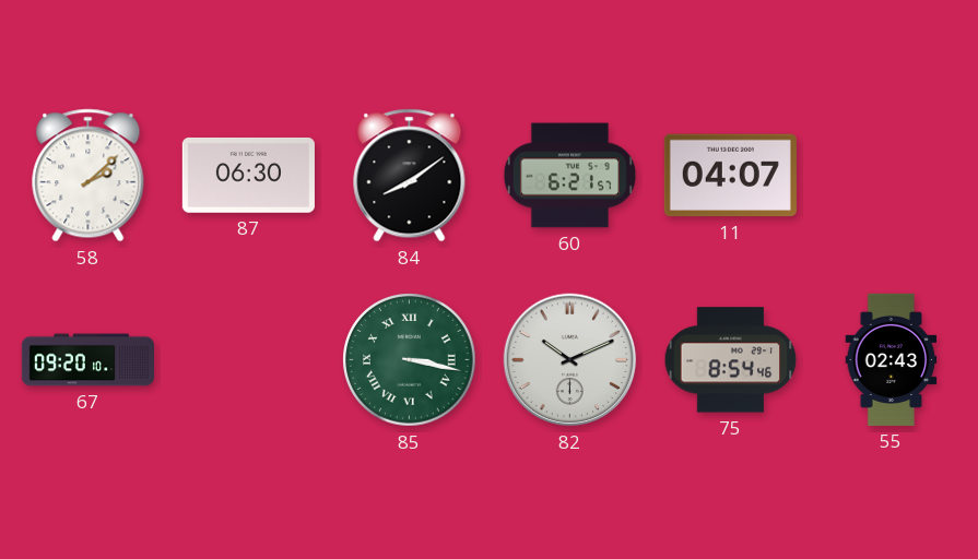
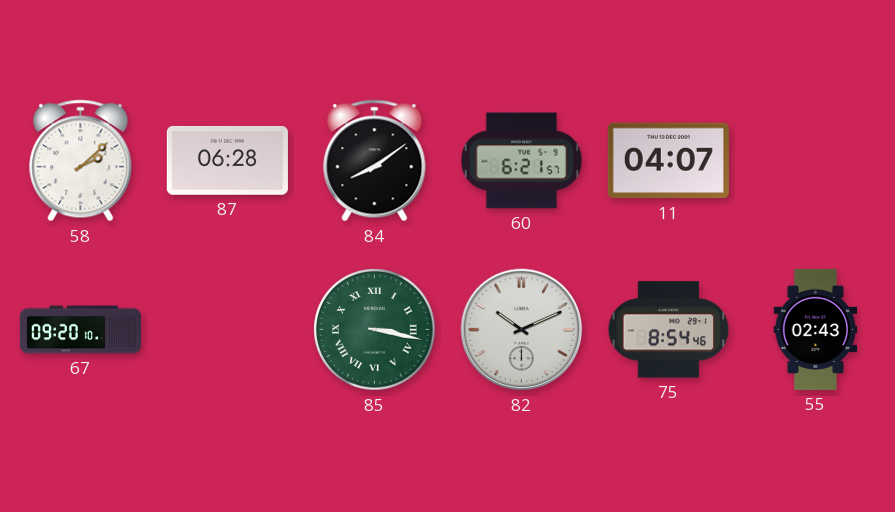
87: 06:30 -> 06:28
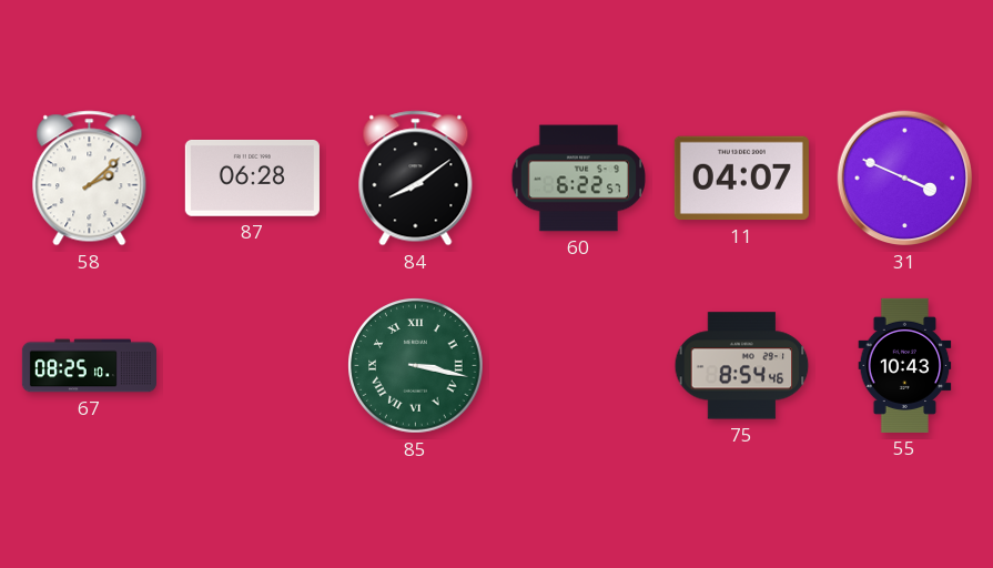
60: 6:21 -> 6:22
31: none -> 3:49
67: 09:20 -> 08:25
82: 10:11 -> none
55: 02:43 -> 10:43
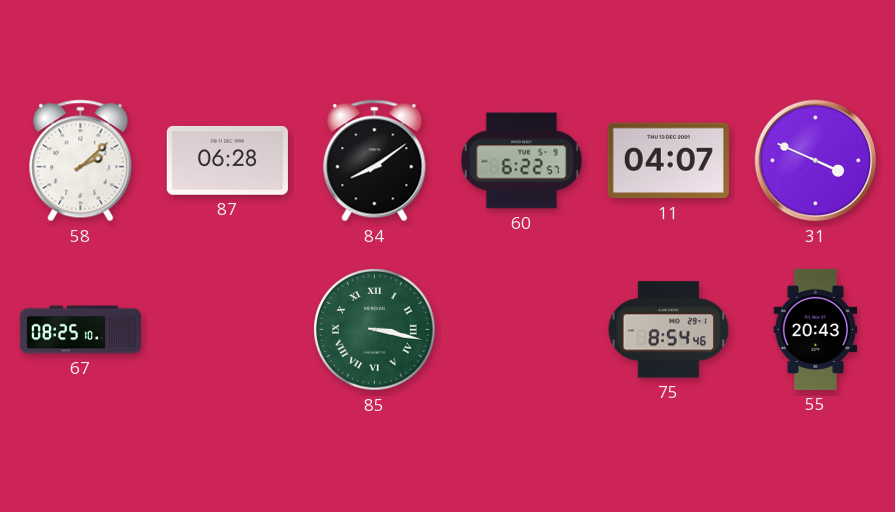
55: 10:43 -> 20:43
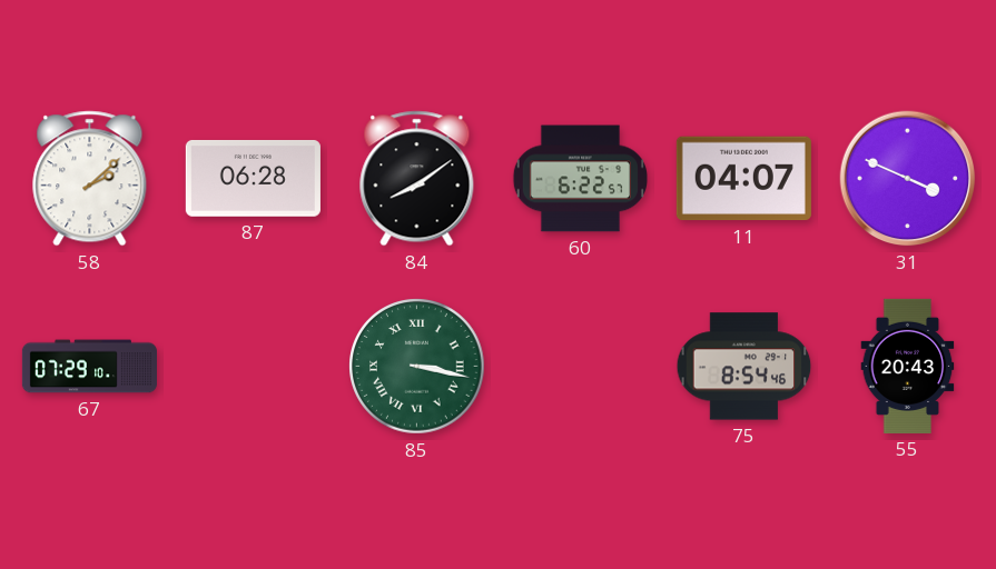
67: 08:25 -> 07:29
